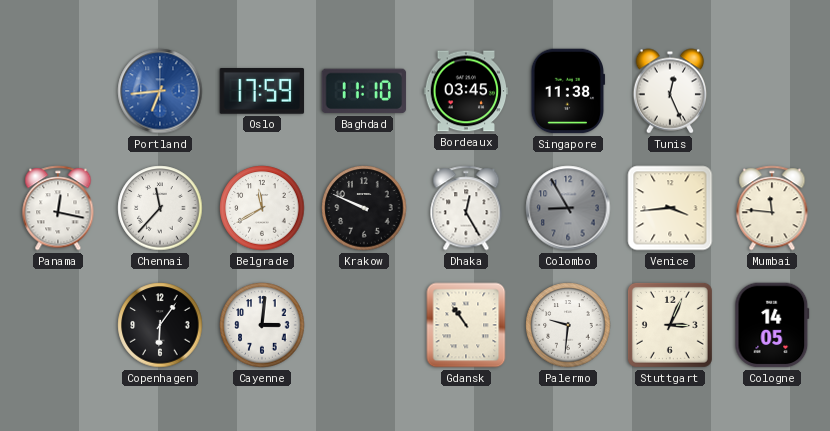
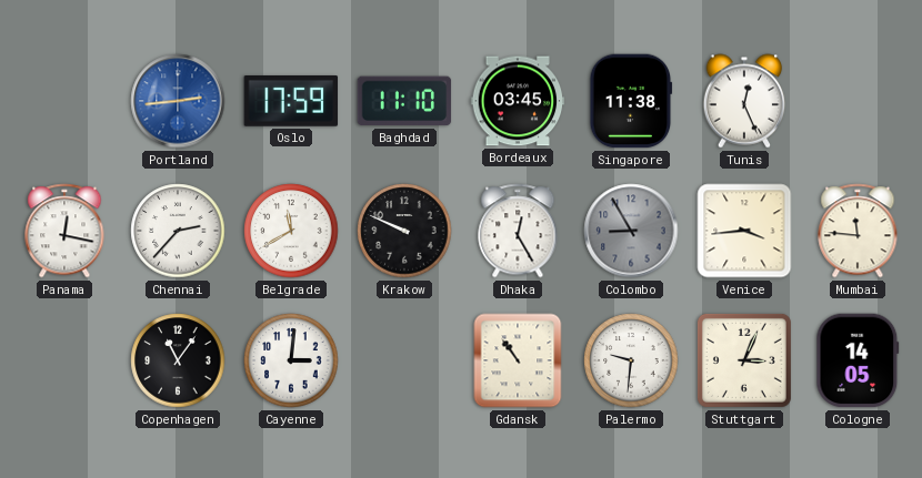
Portland: 6:44 -> 2:44
Chennai: 11:37 -> 2:37
Copenhagen: 6:06 -> 11:06
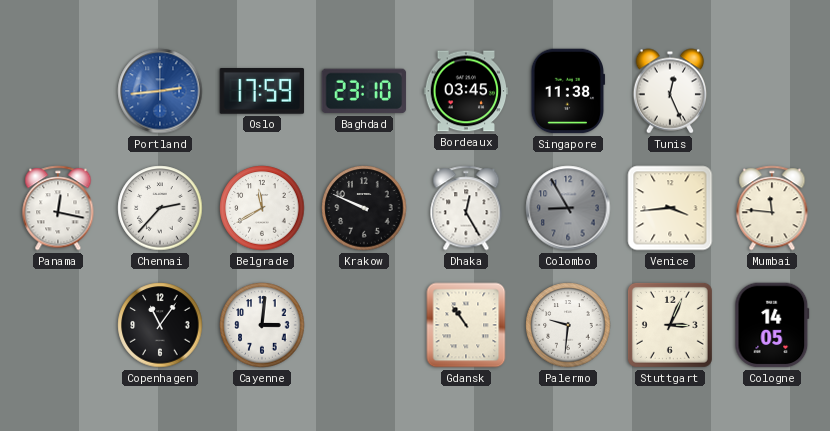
Baghdad: 11:10 -> 23:10
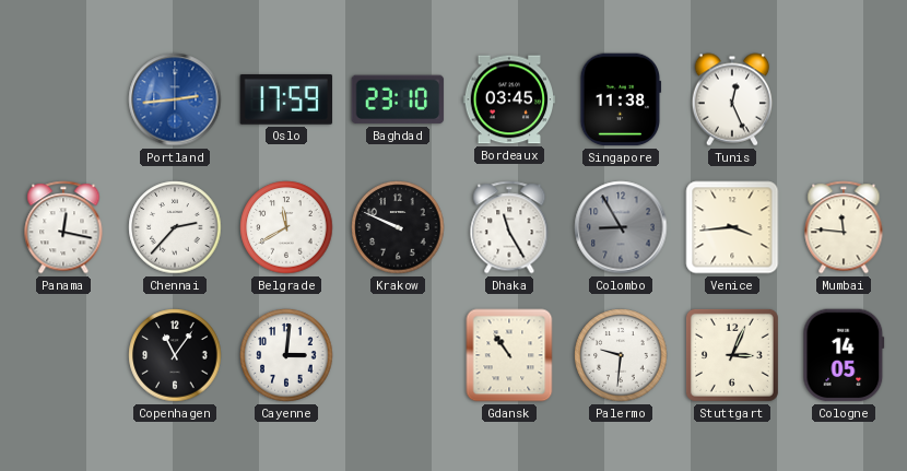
Dhaka: 12:25 -> 11:25
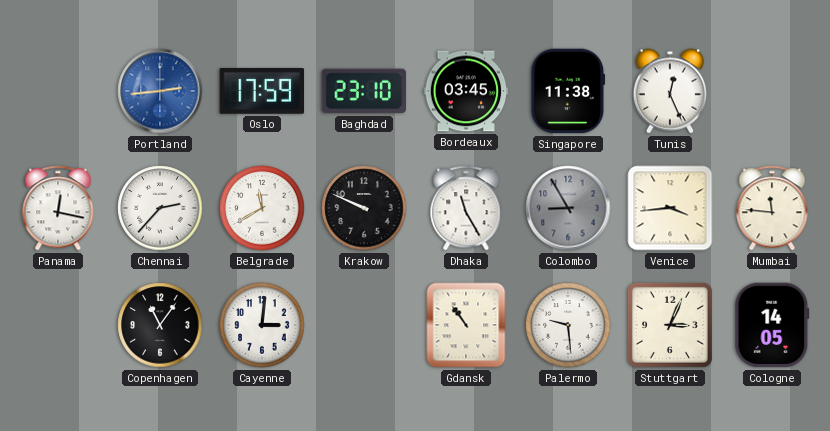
Palermo: 9:31 -> 9:29
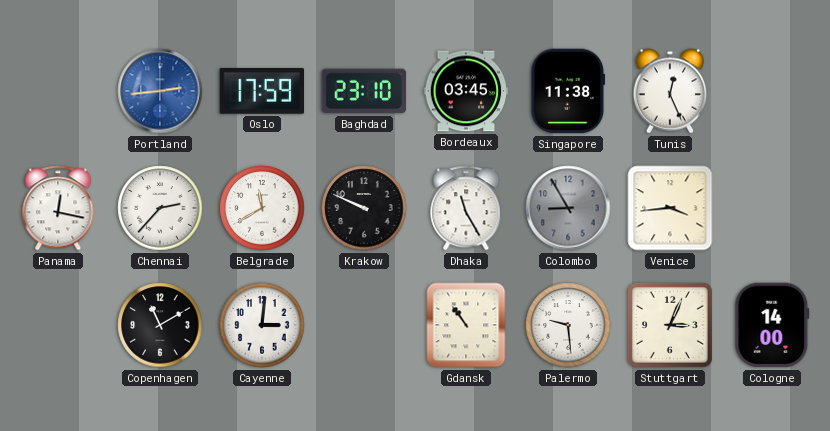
Mumbai: 11:46 -> none
Copenhagen: 11:06 -> 11:10
Cologne: 14:05 -> 14:00
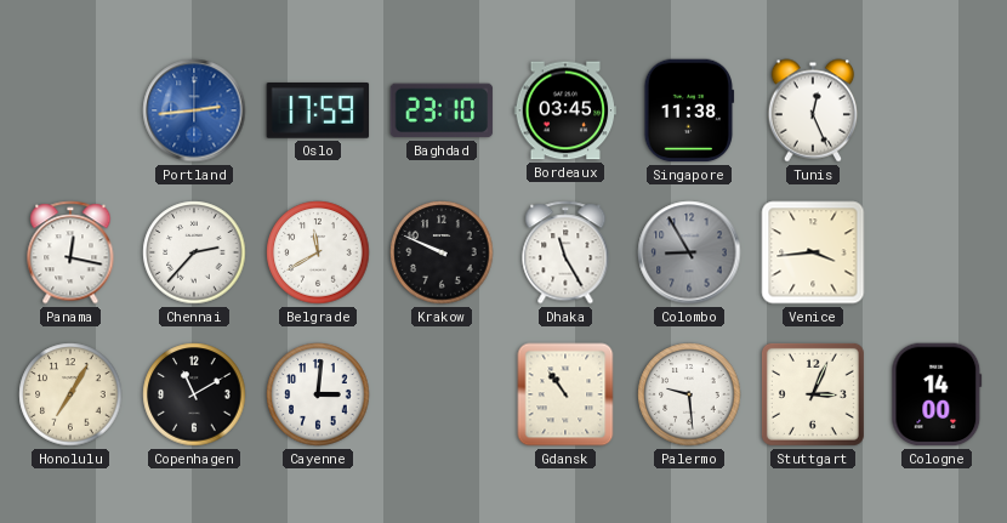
Honolulu: none -> 7:05
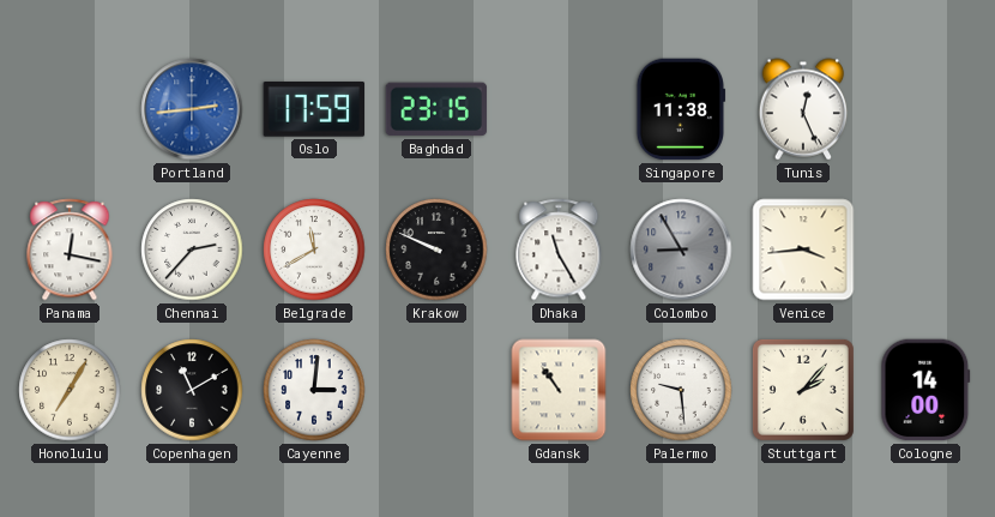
Baghdad: 23:10 -> 23:15
Bordeaux: 03:45 -> none
Stuttgart: 3:04 -> 2:07
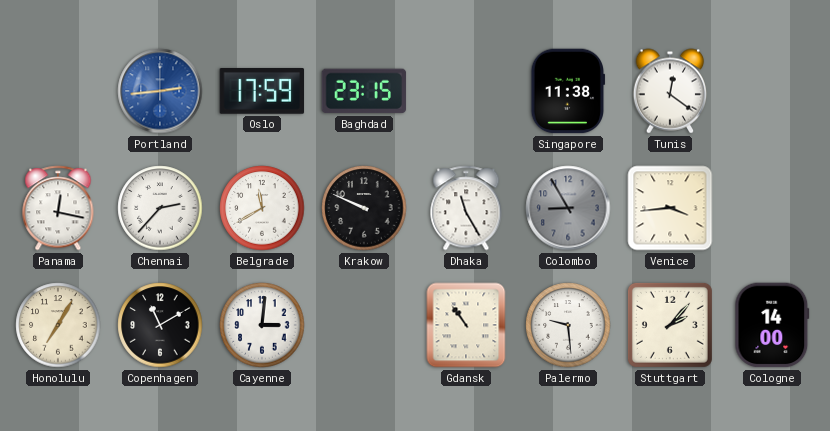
Tunis: 12:26 -> 12:21
